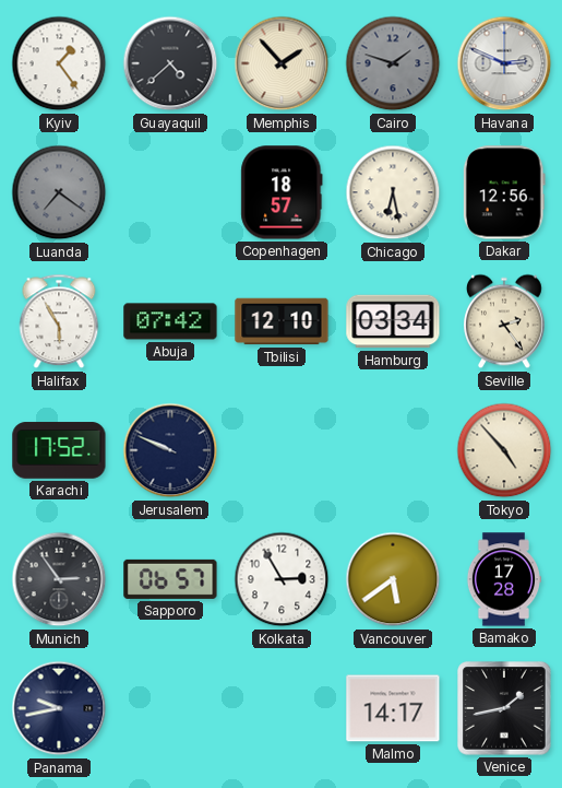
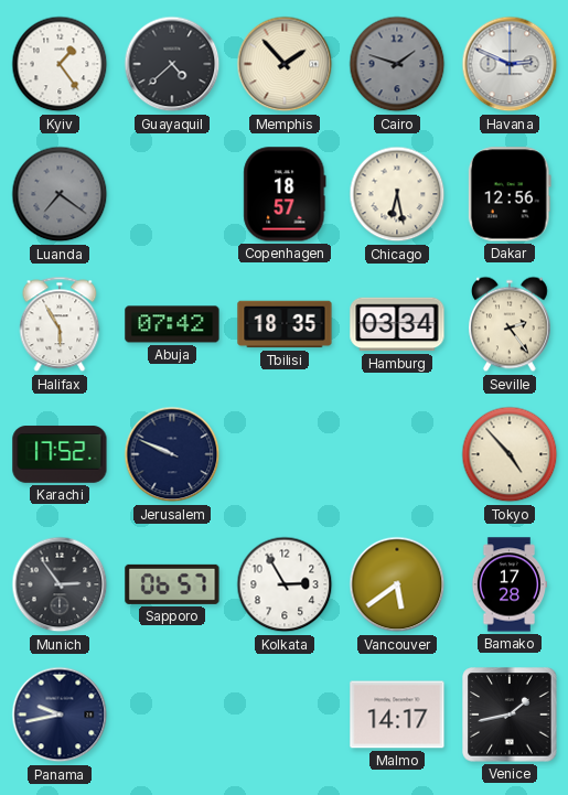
Tbilisi: 12:10 -> 18:35
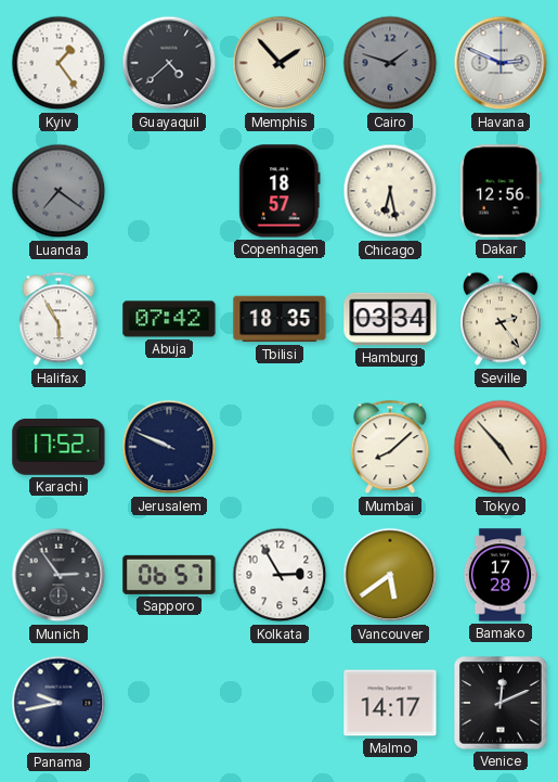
Mumbai: none -> 8:08
Venice: 1:43 -> 12:11
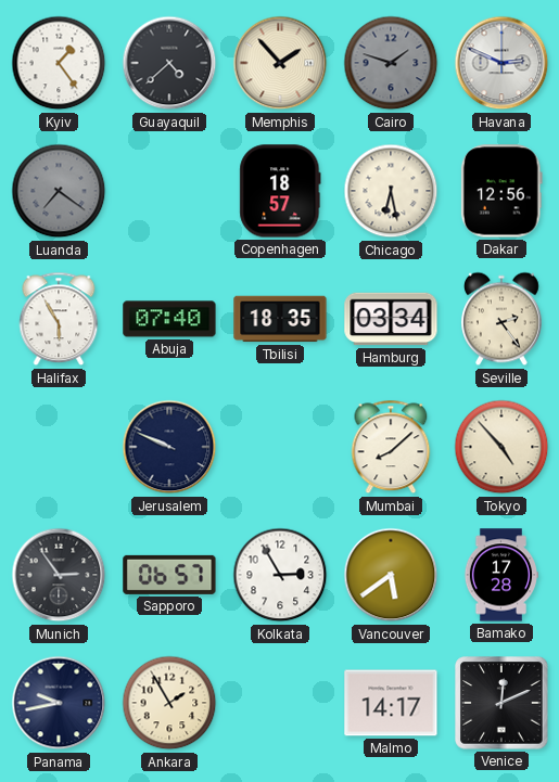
Abuja: 07:42 -> 07:40
Karachi: 17:52 -> none
Ankara: none -> 1:55
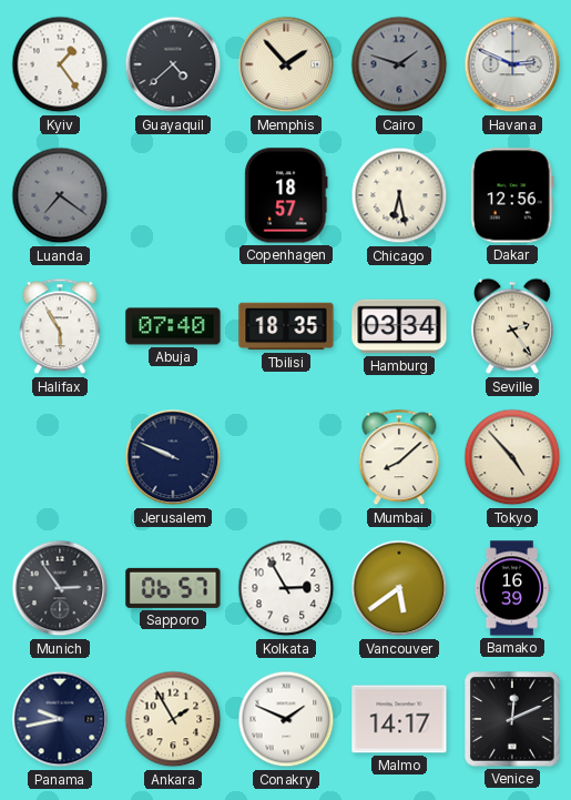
Bamako: 17:28 -> 16:39
Conakry: none -> 1:49
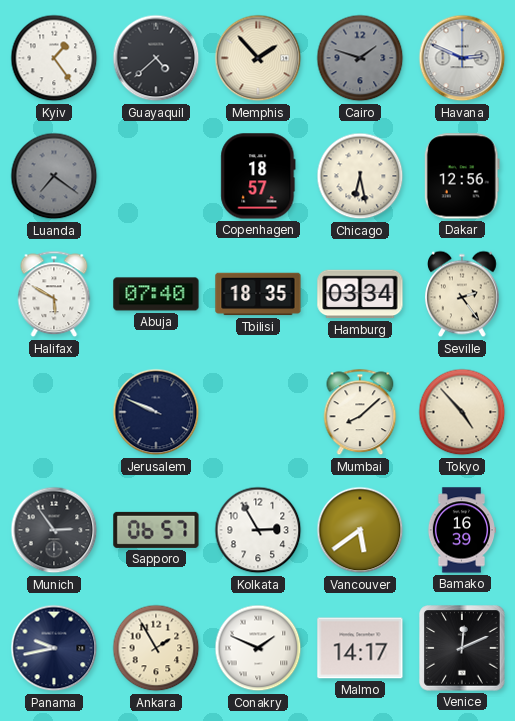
Halifax: 5:55 -> 5:50
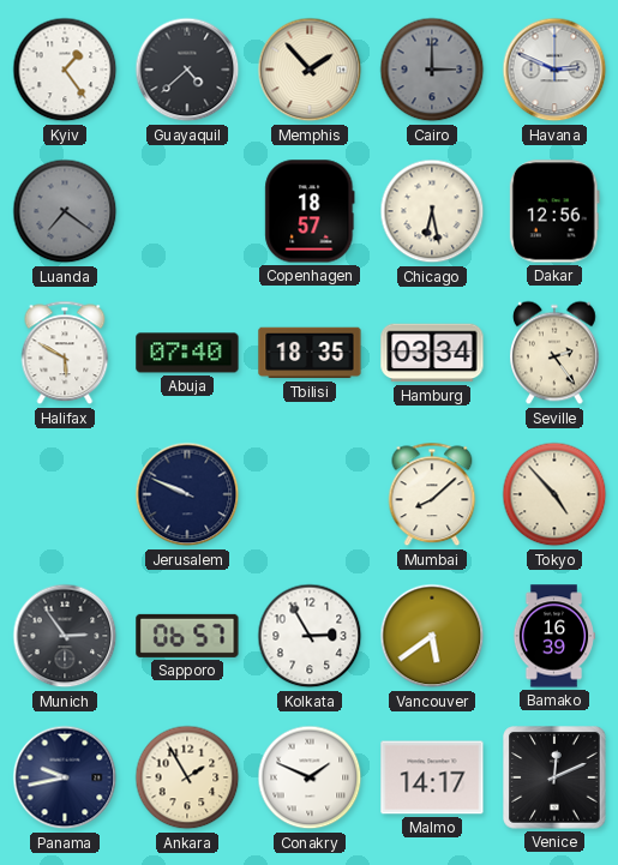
Cairo: 1:48 -> 3:00
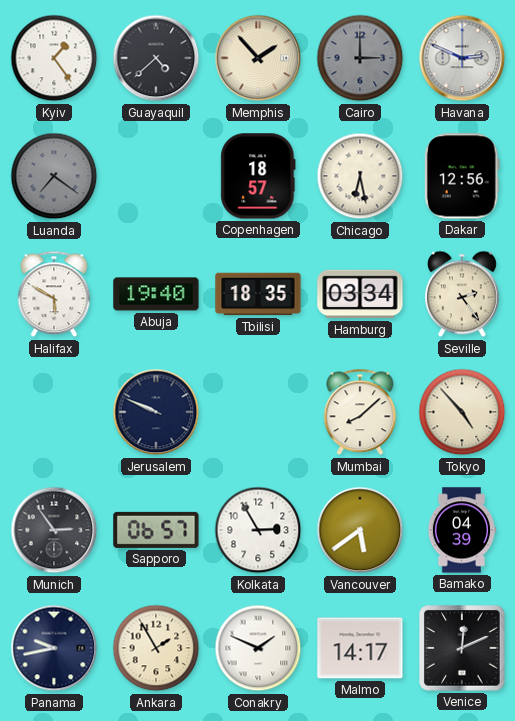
Abuja: 07:40 -> 19:40
Bamako: 16:39 -> 04:39
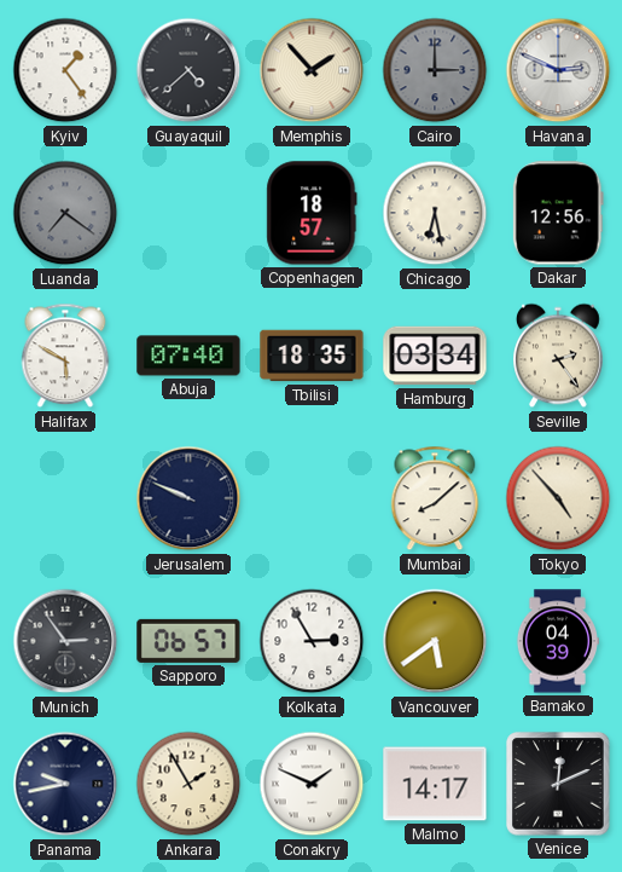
Abuja: 19:40 -> 07:40
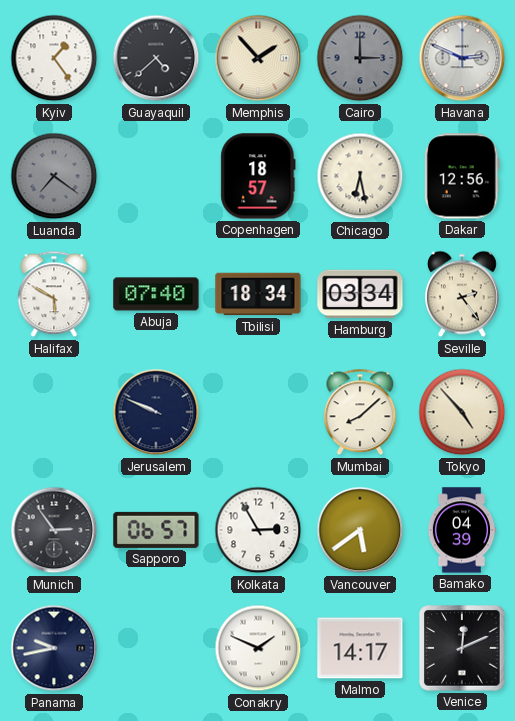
Tbilisi: 18:35 -> 18:34
Ankara: 1:55 -> none
